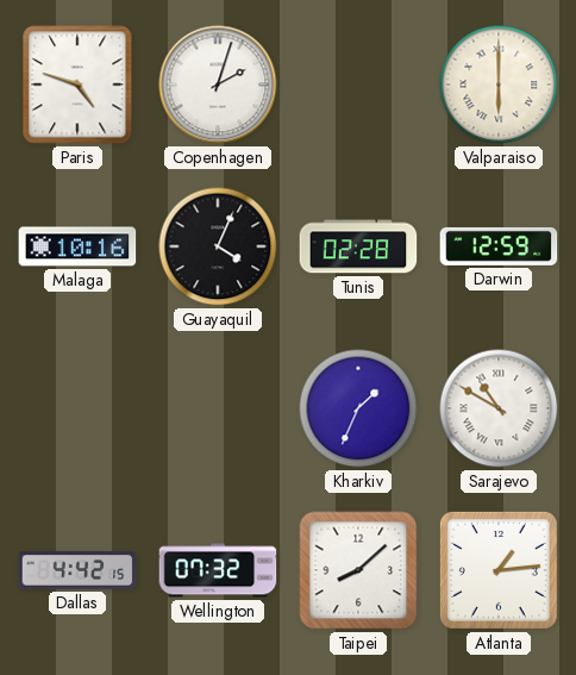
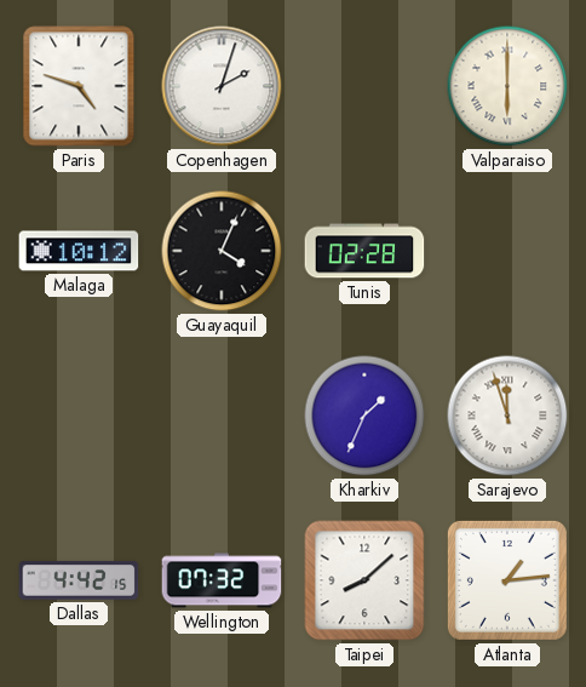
Malaga: 10:16 -> 10:12
Darwin: 12:59 -> none
Sarajevo: 10:50 -> 11:57
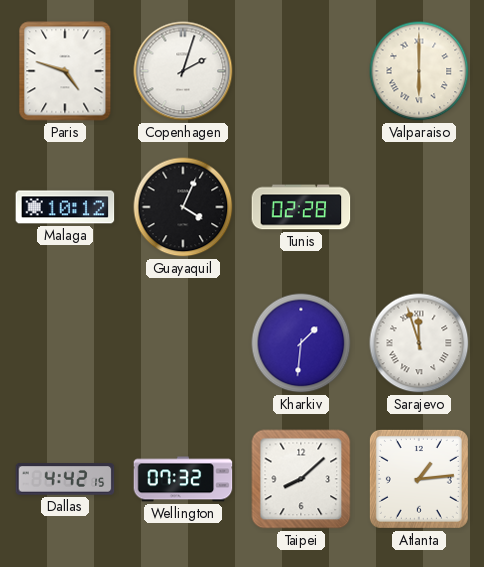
Kharkiv: 1:34 -> 1:31
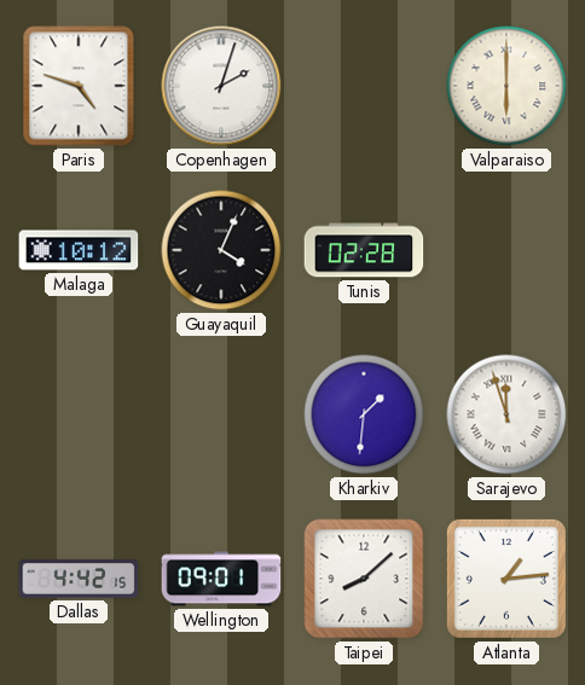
Wellington: 07:32 -> 09:01
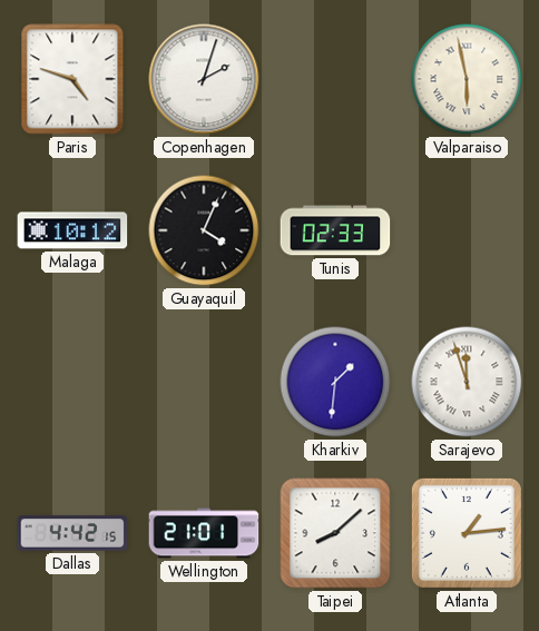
Valparaiso: 6:00 -> 5:58
Tunis: 02:28 -> 02:33
Wellington: 09:01 -> 21:01
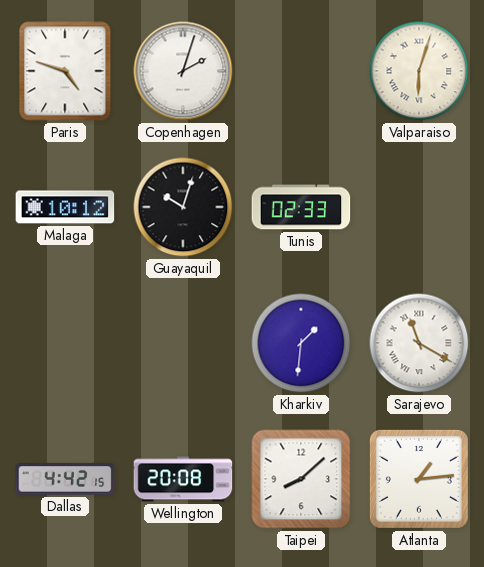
Valparaiso: 5:58 -> 6:03
Guayaquil: 4:04 -> 10:03
Sarajevo: 11:57 -> 11:20
Wellington: 21:01 -> 20:08
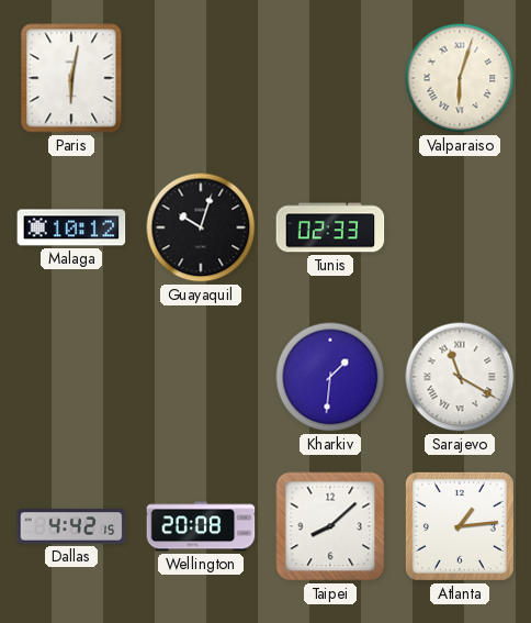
Paris: 4:48 -> 6:02
Copenhagen: 2:03 -> none
